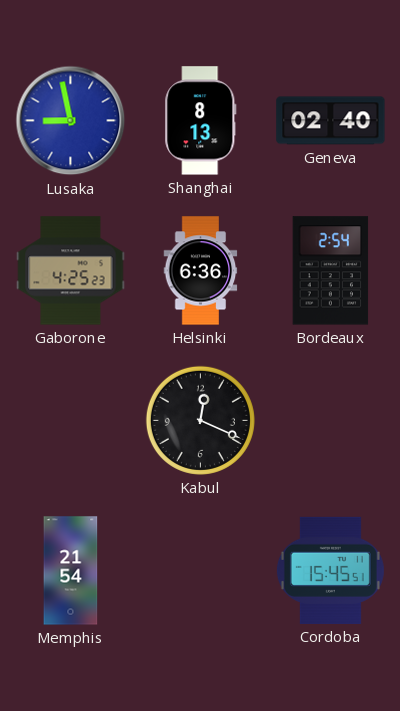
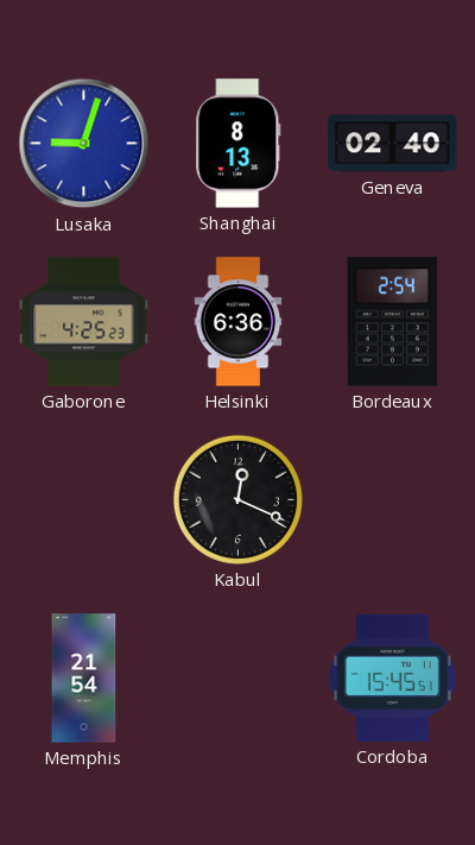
Lusaka: 8:58 -> 9:03
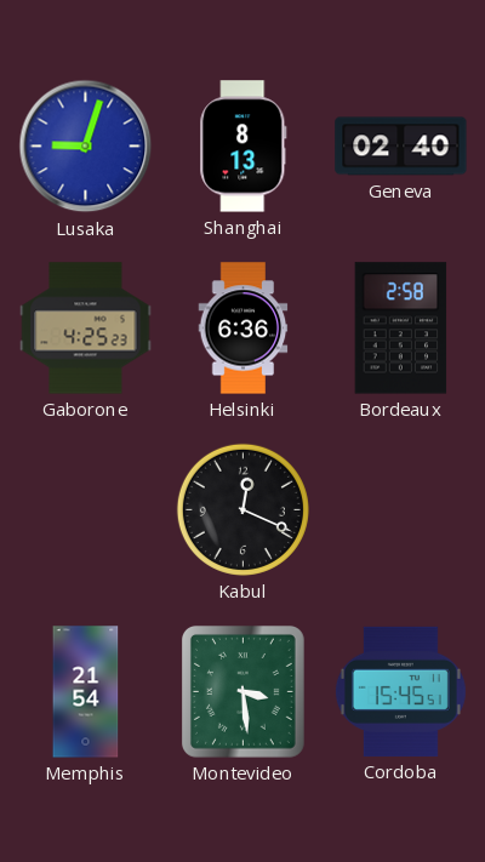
Bordeaux: 2:54 -> 2:58
Montevideo: none -> 3:29
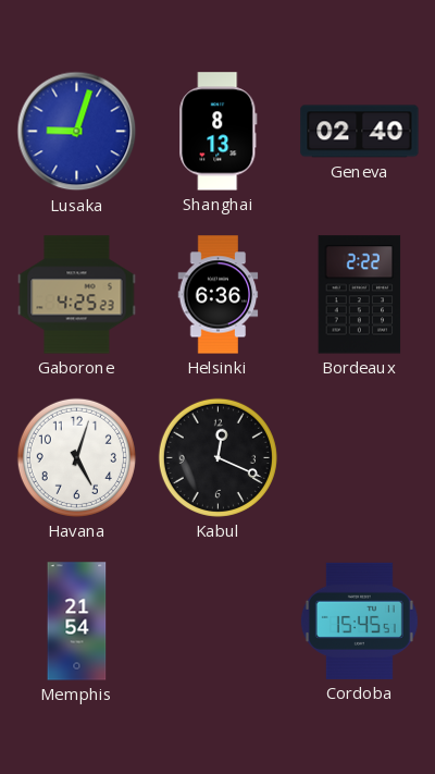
Bordeaux: 2:58 -> 2:22
Havana: none -> 5:03
Montevideo: 3:29 -> none
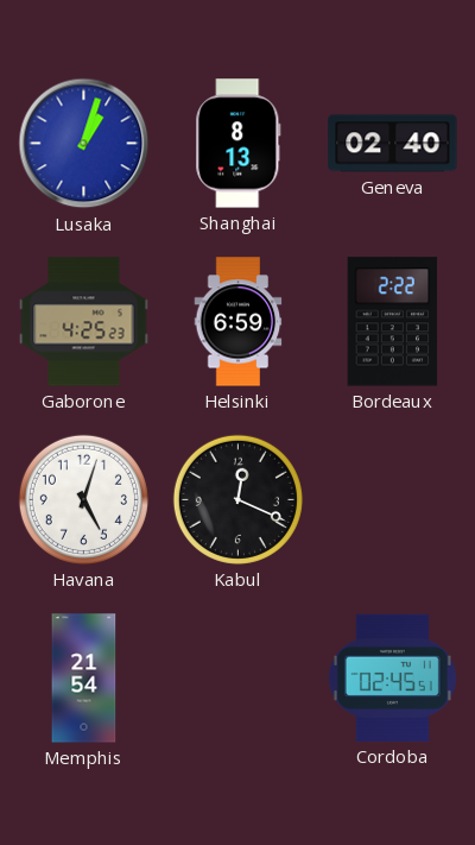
Lusaka: 9:03 -> 1:03
Helsinki: 6:36 -> 6:59
Cordoba: 15:45 -> 02:45
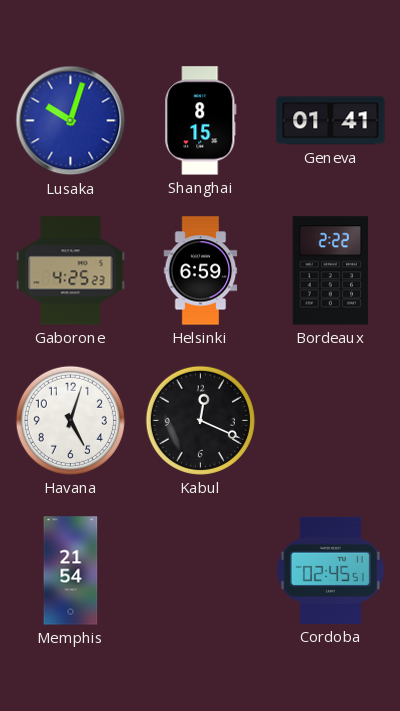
Lusaka: 1:03 -> 10:03
Shanghai: 8:13 -> 8:15
Geneva: 02:40 -> 01:41
